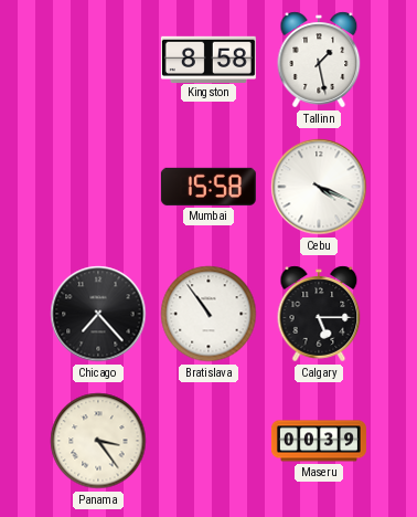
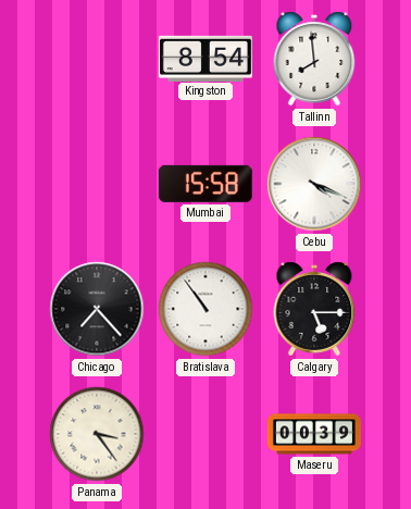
Kingston: 8:58 -> 8:54
Tallinn: 1:28 -> 7:59
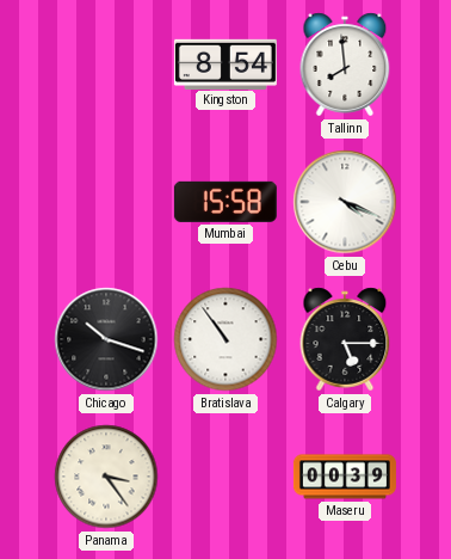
Chicago: 7:23 -> 10:18
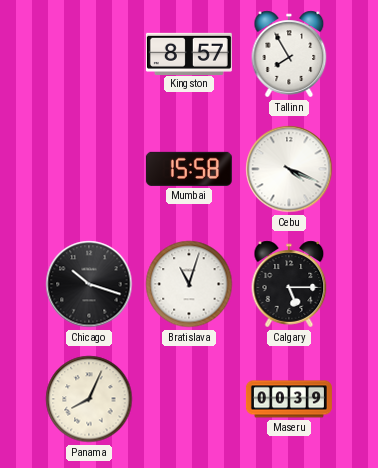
Kingston: 8:54 -> 8:57
Tallinn: 7:59 -> 7:55
Bratislava: 10:54 -> 11:03
Panama: 3:24 -> 8:04
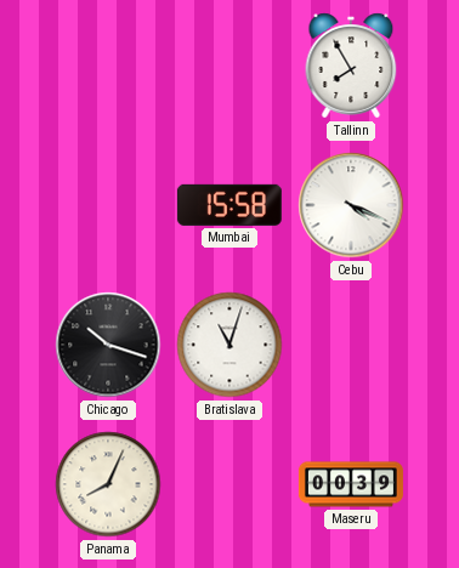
Kingston: 8:57 -> none
Calgary: 5:15 -> none
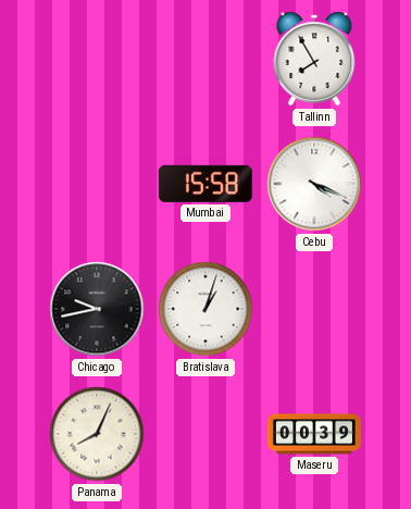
Chicago: 10:18 -> 9:43
Bratislava: 11:03 -> 1:03
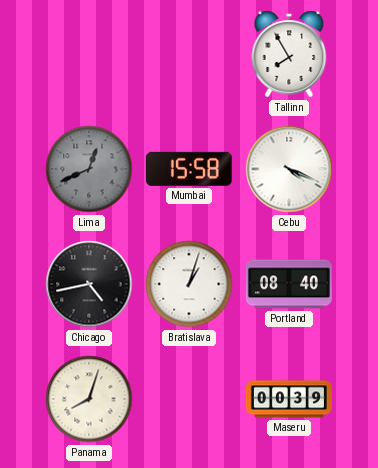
Lima: none -> 12:41
Chicago: 9:43 -> 4:43
Portland: none -> 08:40
Panama: 8:04 -> 8:03
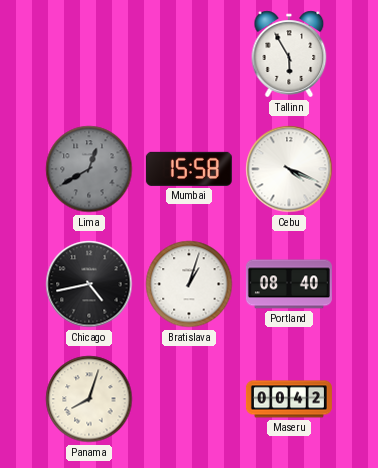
Tallinn: 7:55 -> 5:55
Lima: 12:41 -> 12:40
Maseru: 00:39 -> 00:42
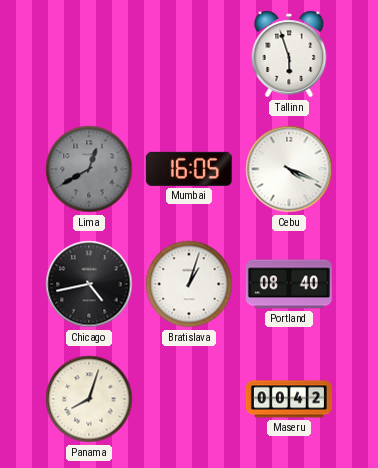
Tallinn: 5:55 -> 5:57
Mumbai: 15:58 -> 16:05
